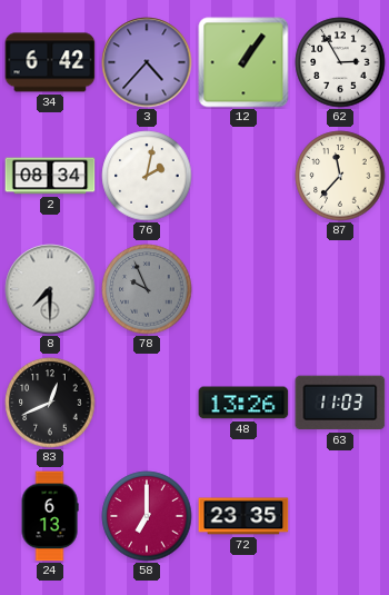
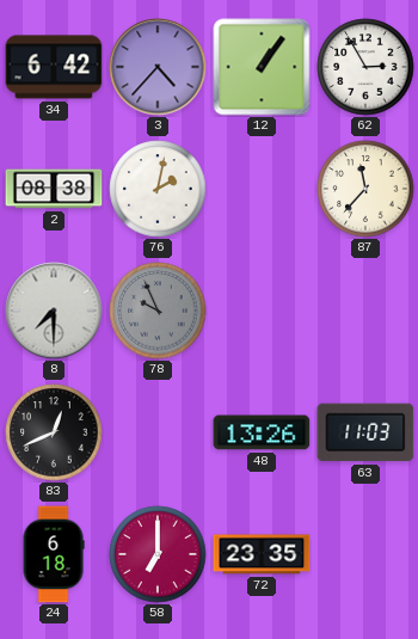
2: 08:34 -> 08:38
24: 6:13 -> 6:18
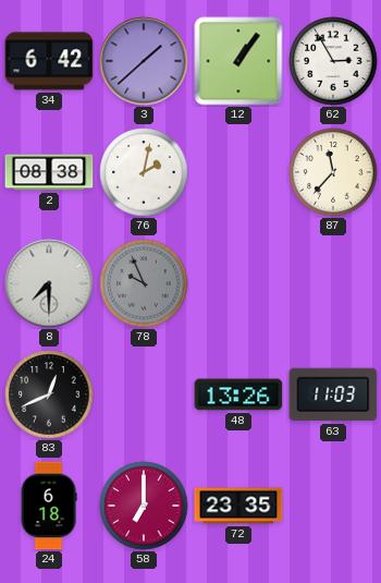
3: 4:37 -> 1:38
